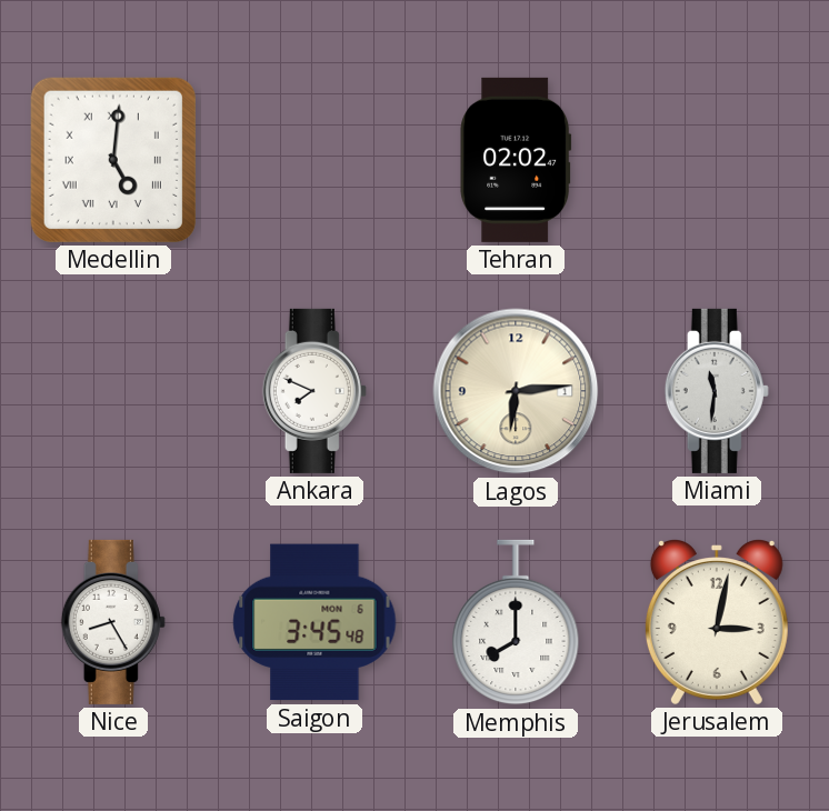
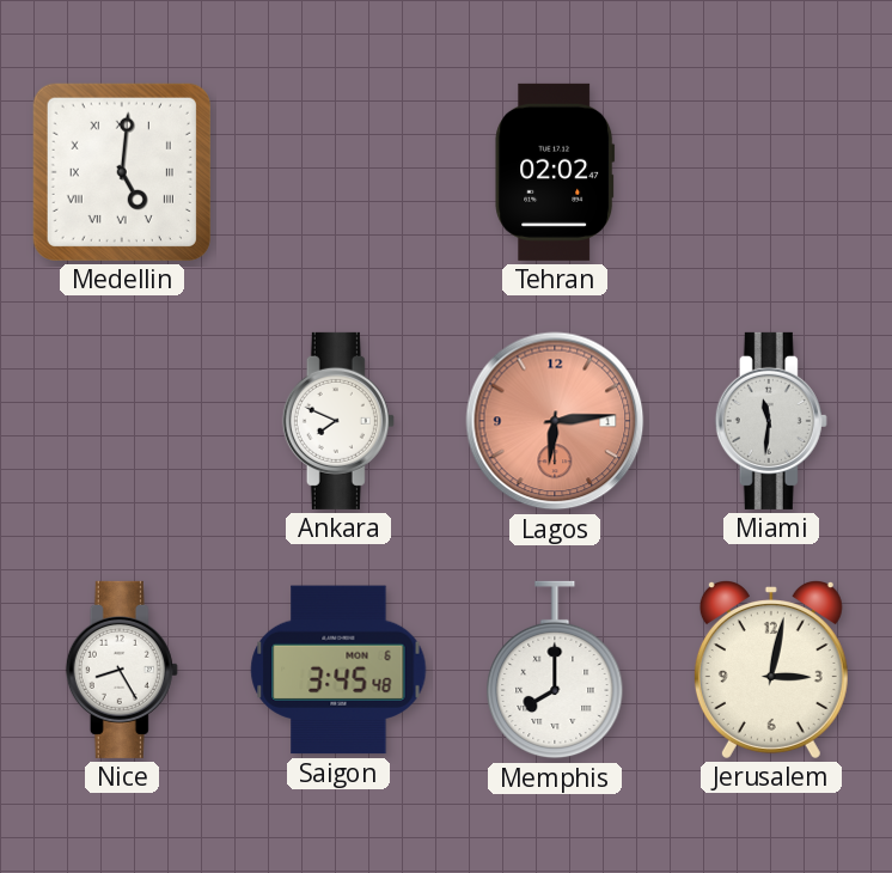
Lagos dial: cream -> salmon
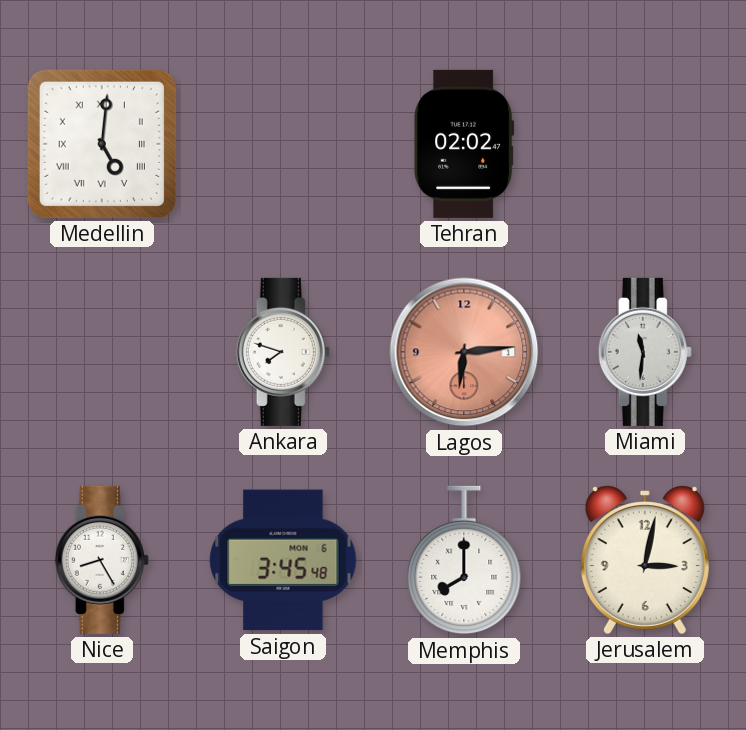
Ankara: 7:49 -> 7:48
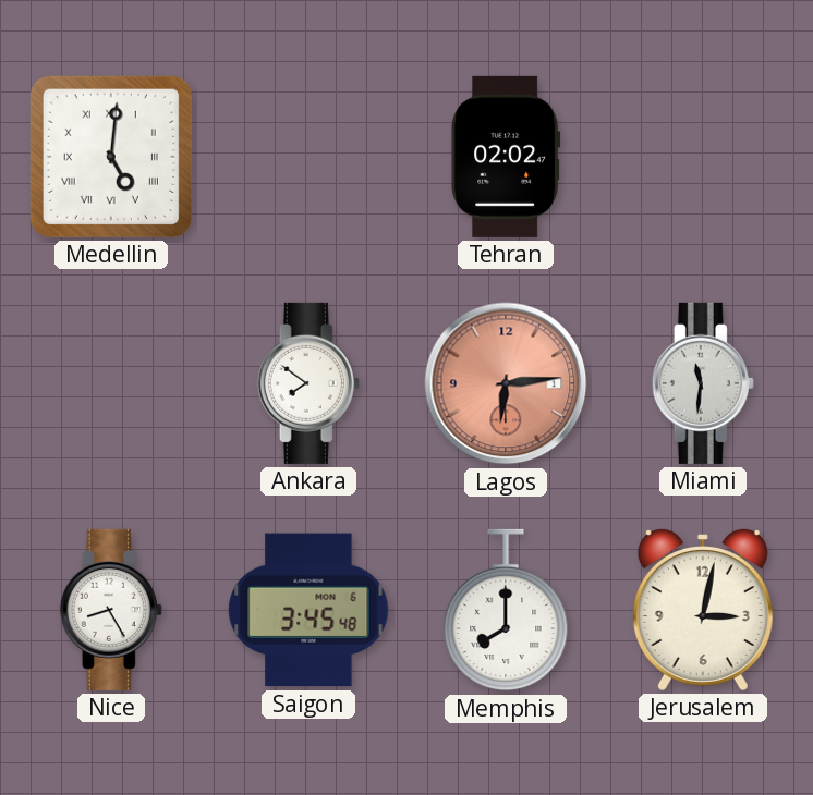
Ankara: 7:48 -> 7:51
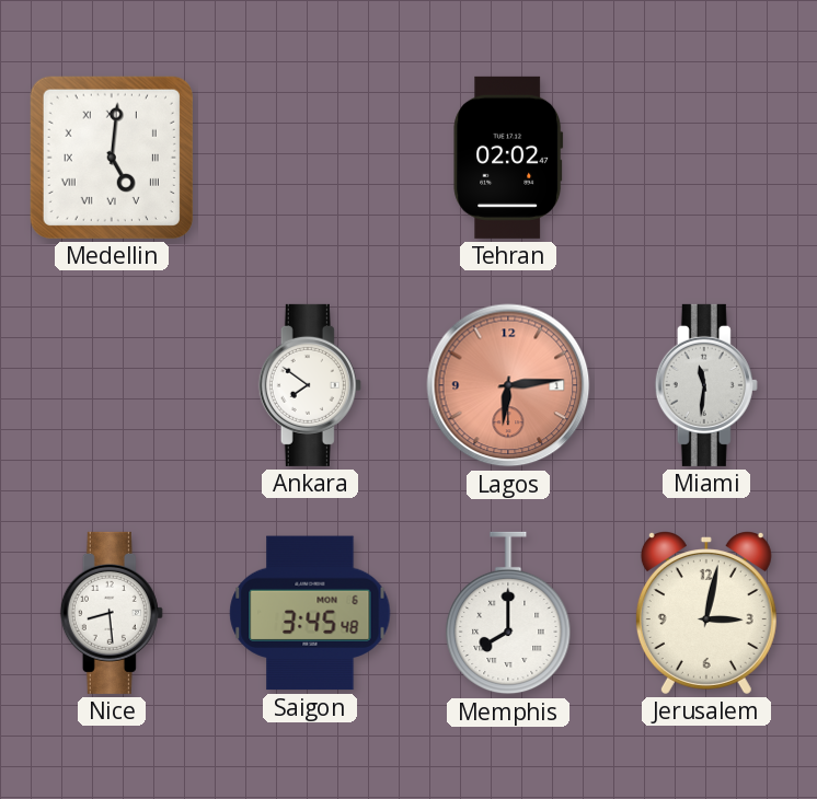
Nice: 8:25 -> 8:29
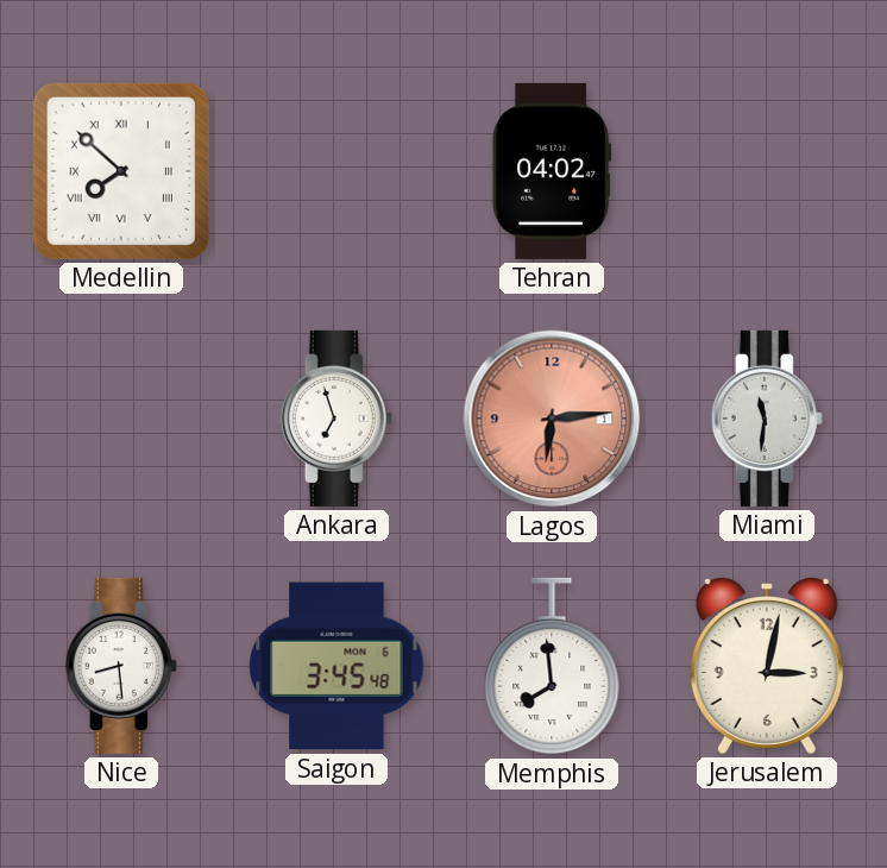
Medellin: 5:01 -> 7:52
Tehran: 02:02 -> 04:02
Ankara: 7:51 -> 6:57
Memphis: 8:00 -> 7:59
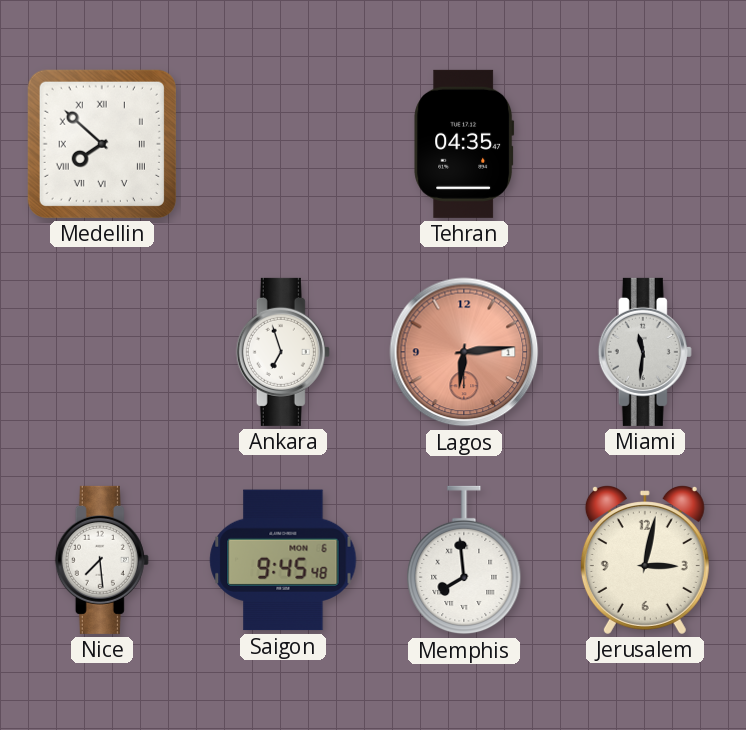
Tehran: 04:02 -> 04:35
Nice: 8:29 -> 7:29
Saigon: 3:45 -> 9:45
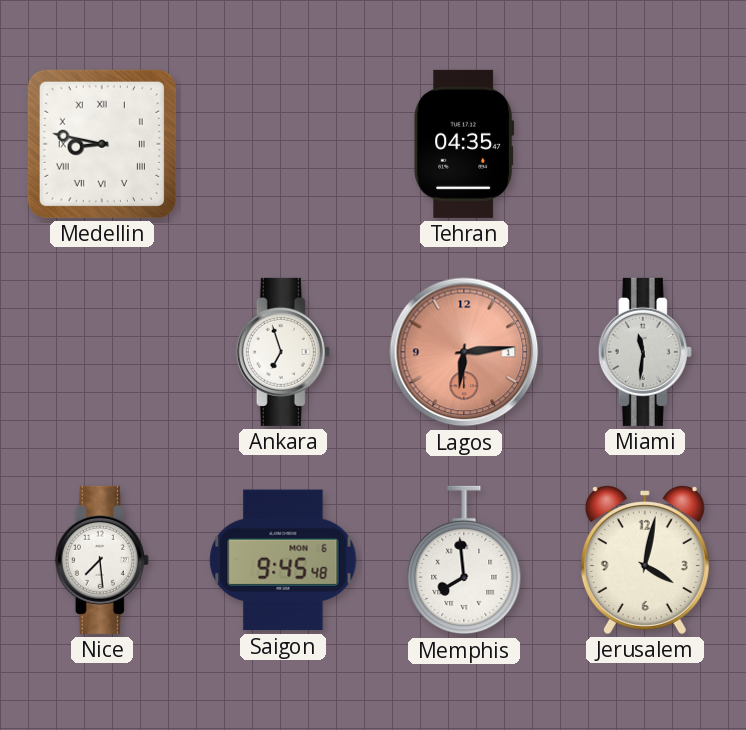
Medellin: 7:52 -> 8:47
Jerusalem: 3:02 -> 4:02
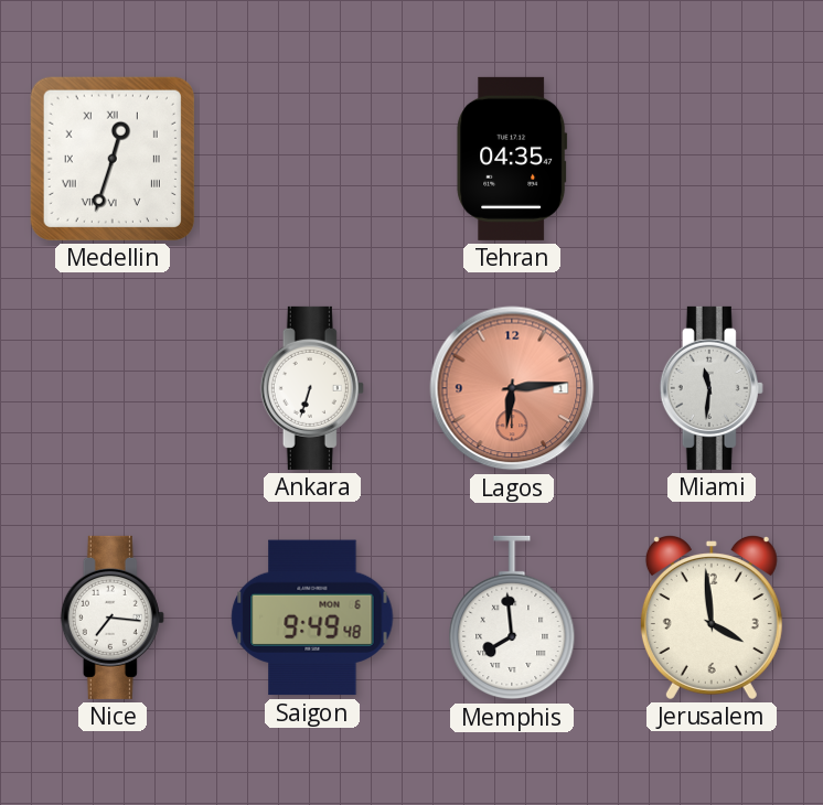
Medellin: 8:47 -> 12:33
Ankara: 6:57 -> 6:33
Nice: 7:29 -> 7:16
Saigon: 9:45 -> 9:49
Jerusalem: 4:02 -> 3:59
